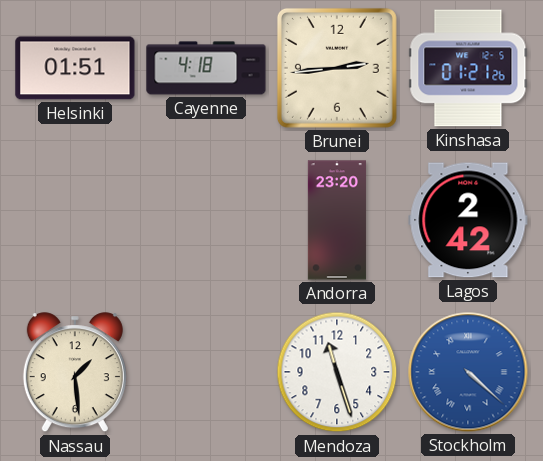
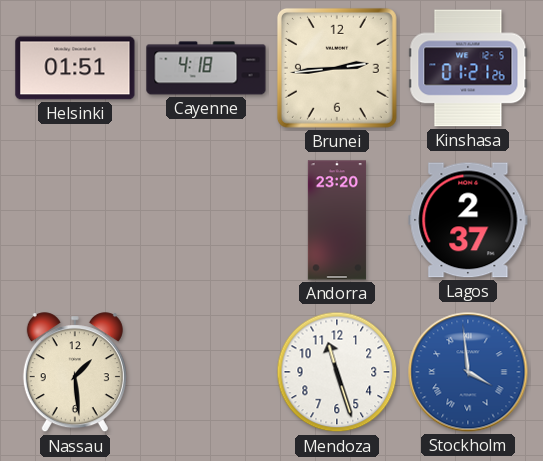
Lagos: 2:42 -> 2:37
Stockholm: 4:22 -> 3:59
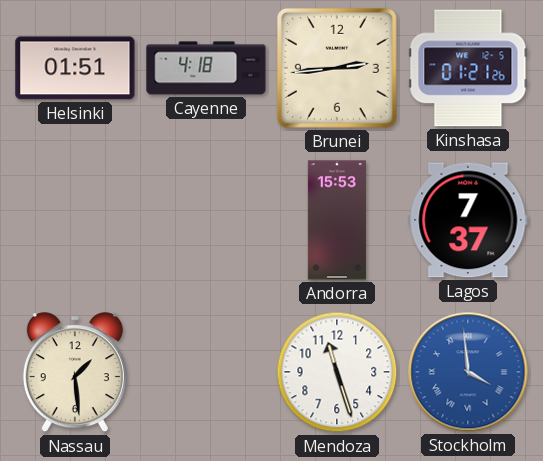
Andorra: 23:20 -> 15:53
Lagos: 2:37 -> 7:37
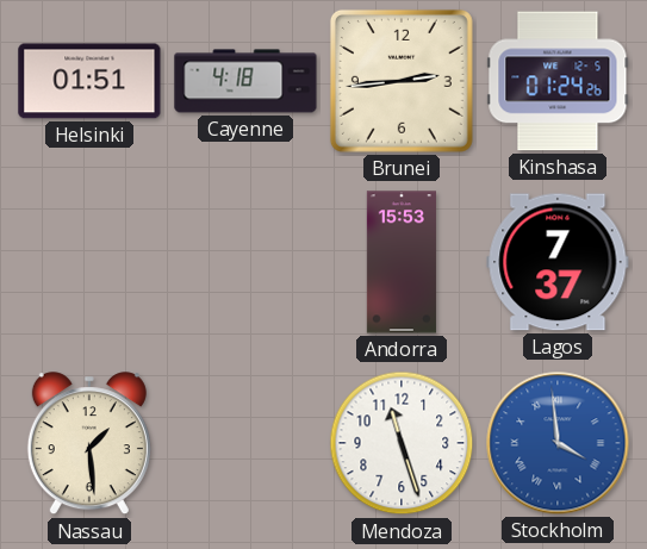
Kinshasa: 01:21 -> 01:24
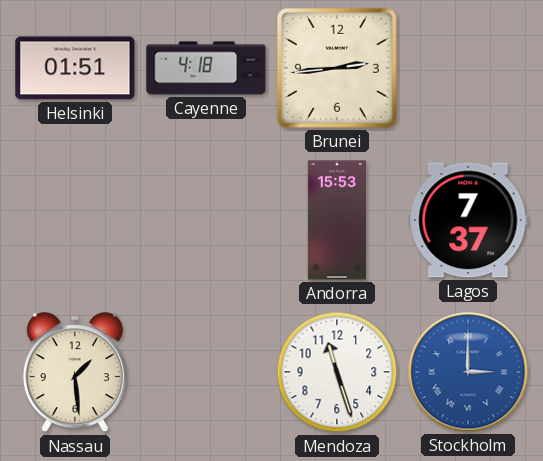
Kinshasa: 01:24 -> none
Stockholm: 3:59 -> 3:00
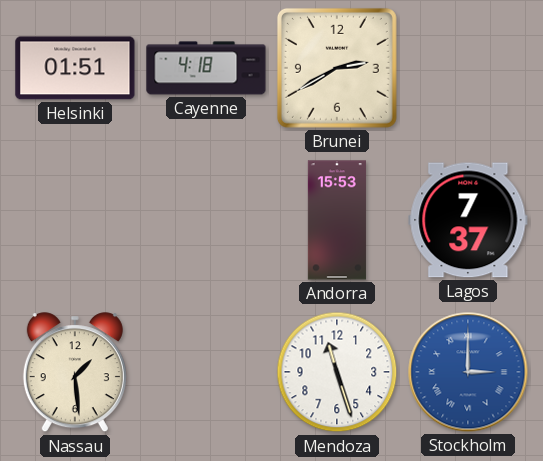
Brunei: 2:44 -> 2:40
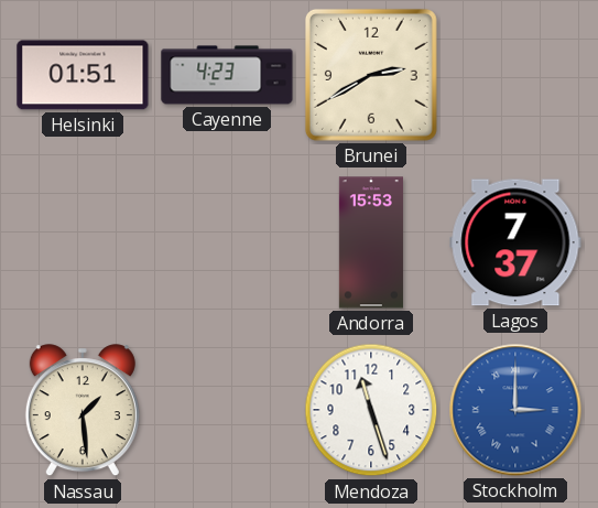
Cayenne: 4:18 -> 4:23
